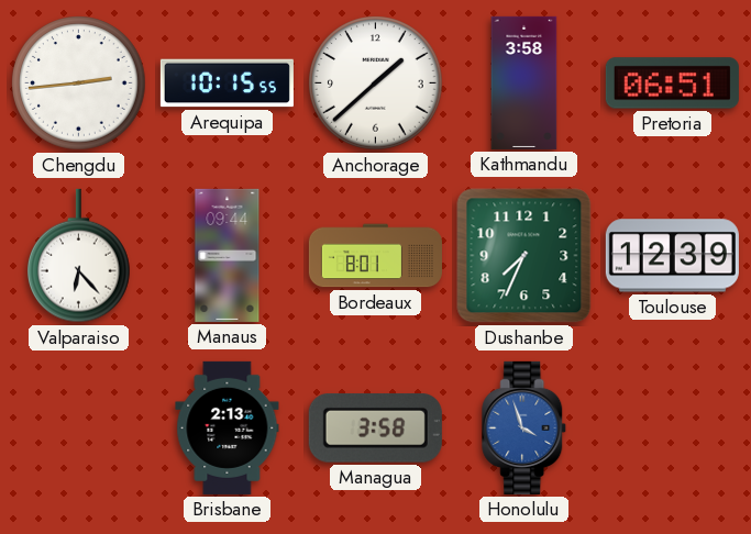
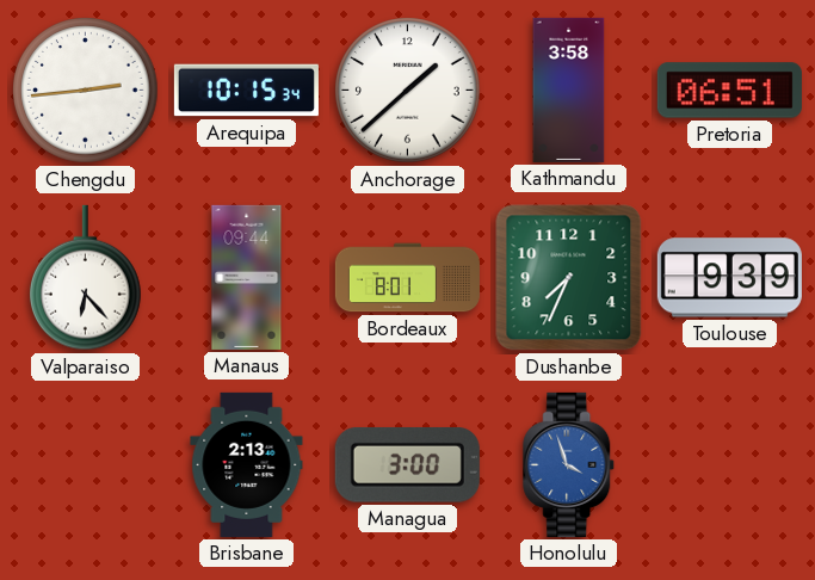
Arequipa: 10:15:55 -> 10:15:34
Toulouse: 12:39 -> 9:39
Managua: 3:58 -> 3:00
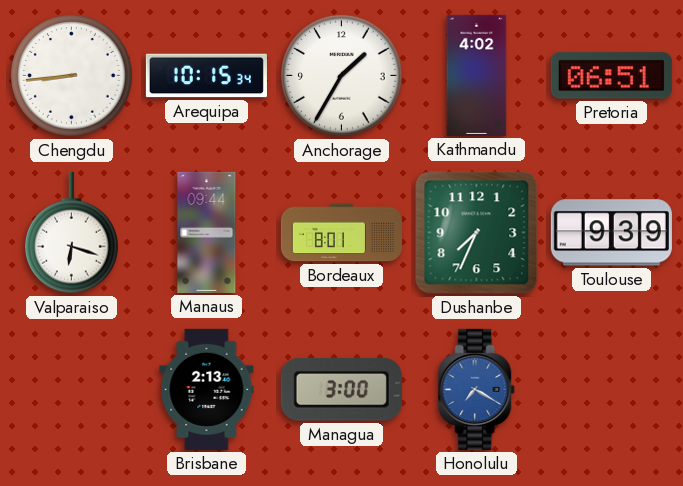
Chengdu: 2:44 -> 8:44
Anchorage: 1:38 -> 1:35
Kathmandu: 3:58 -> 4:02
Valparaiso: 6:23 -> 6:18
Honolulu: 3:57 -> 7:20
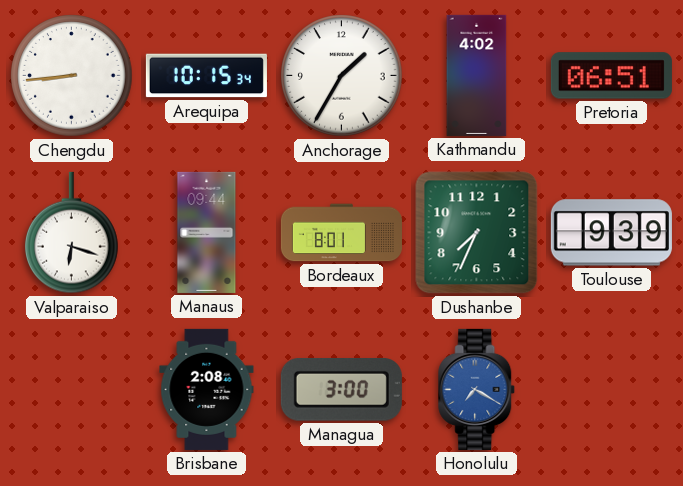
Brisbane: 2:13 -> 2:08
